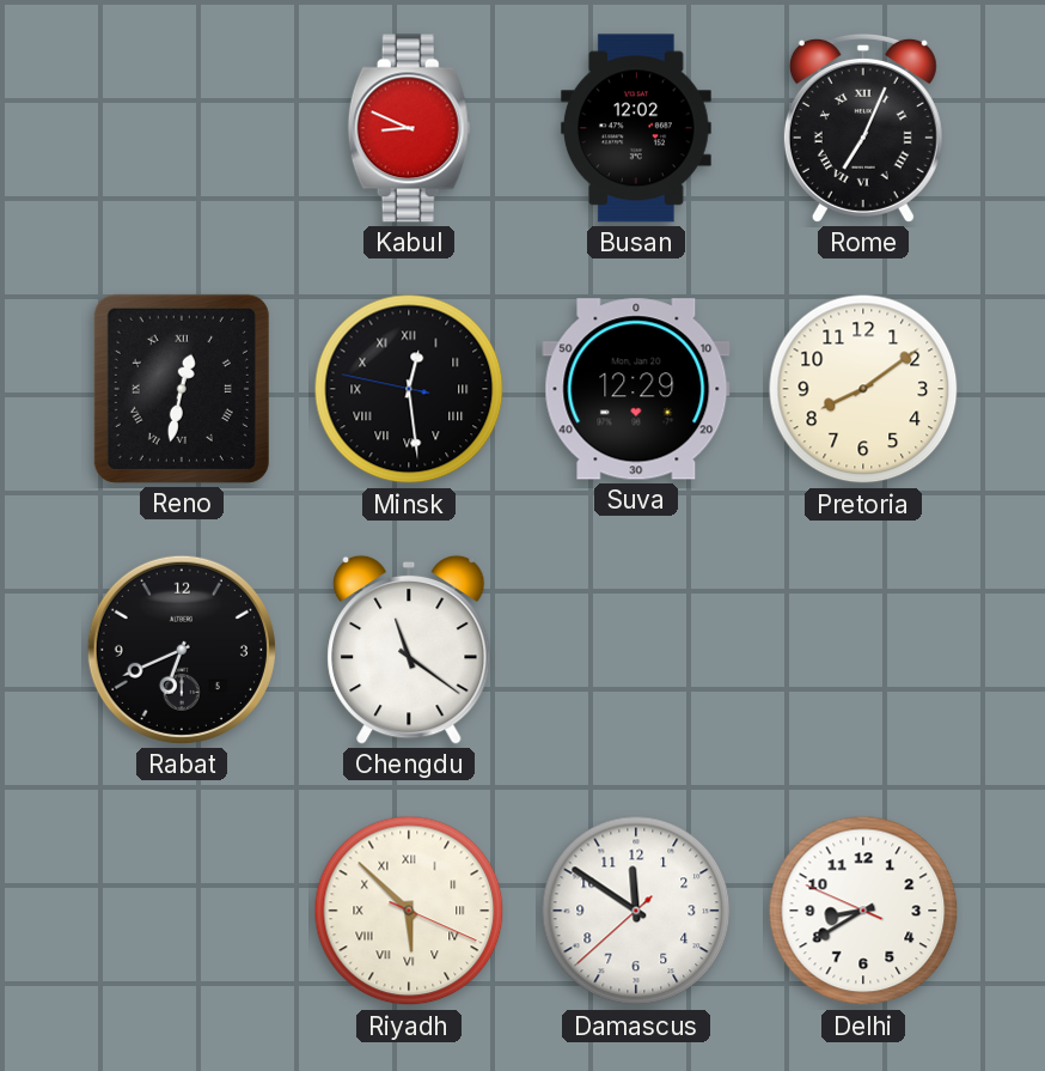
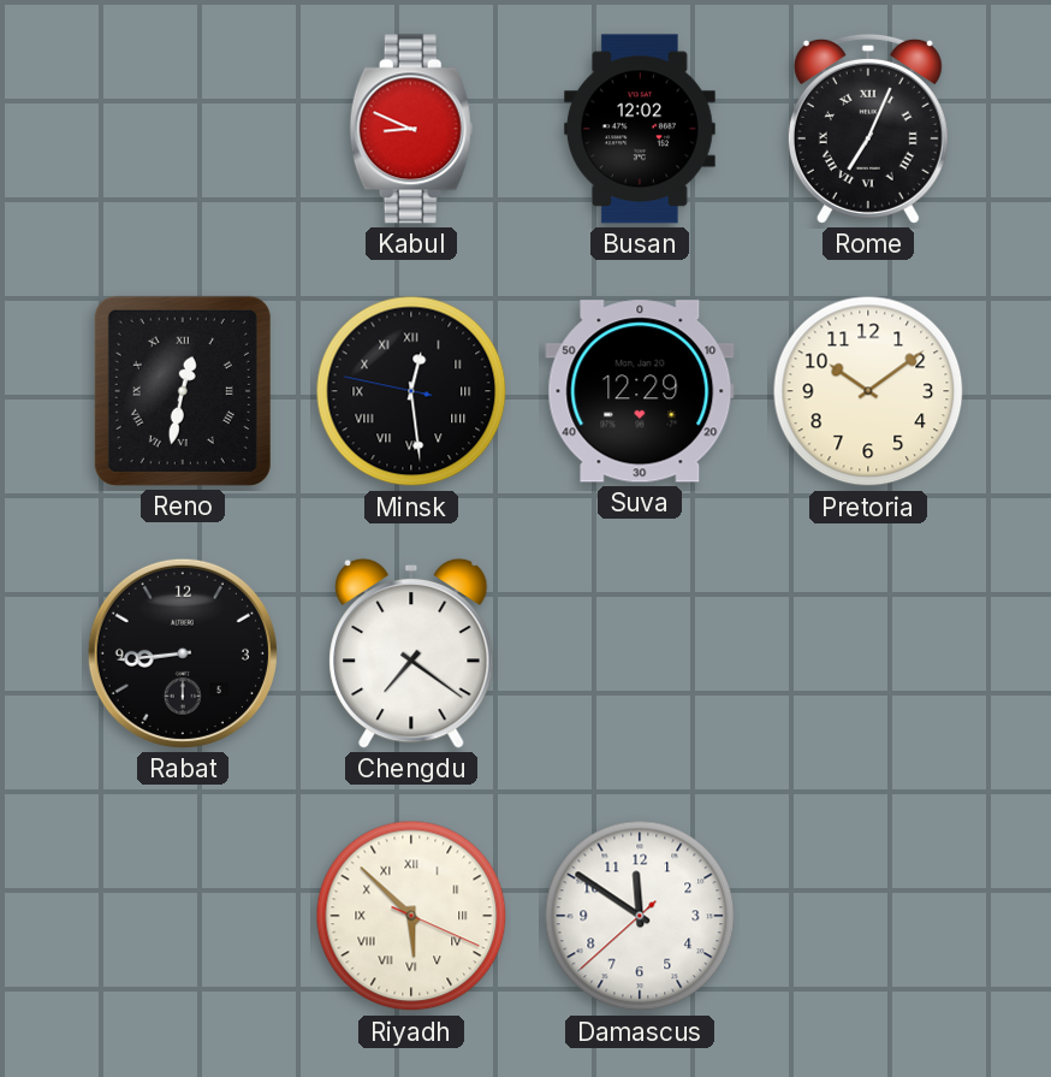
Pretoria: 8:09 -> 10:09
Rabat: 6:41 -> 8:44
Chengdu: 11:21 -> 7:21
Delhi: 8:39 -> none
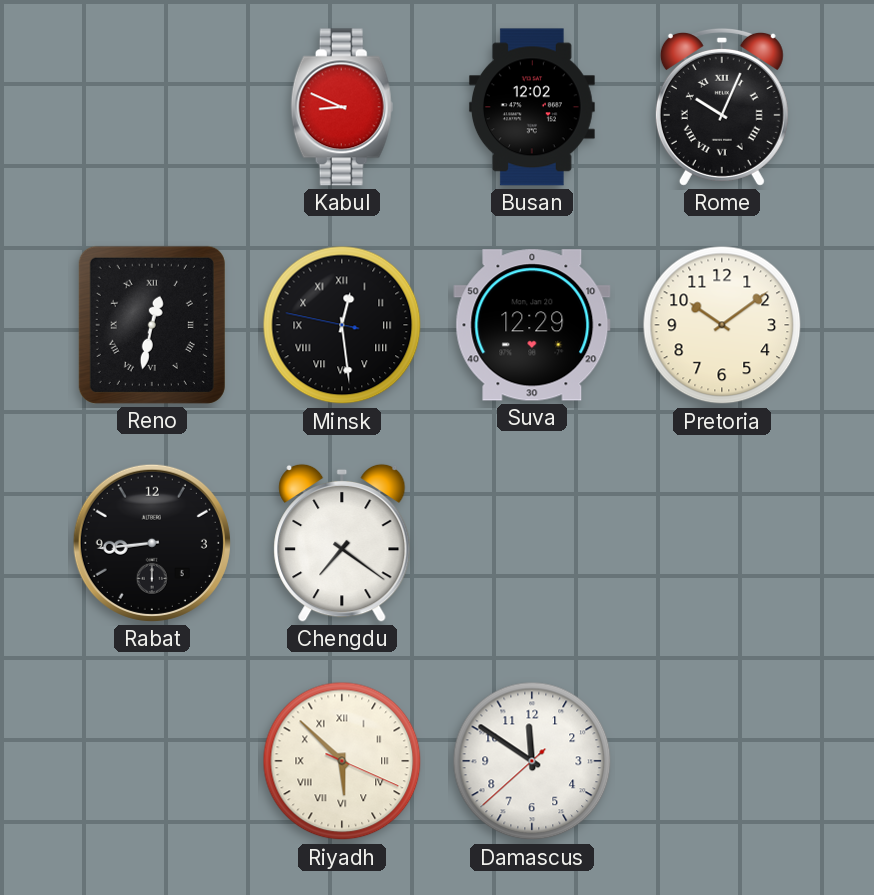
Rome: 7:04 -> 10:04
